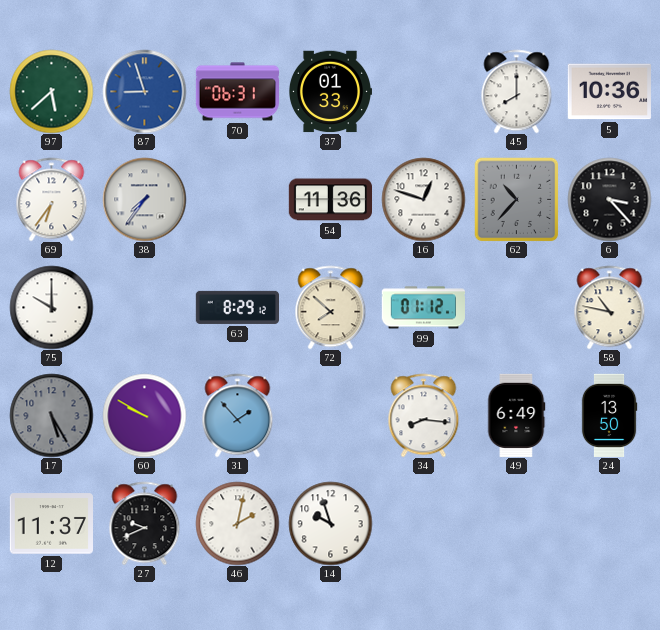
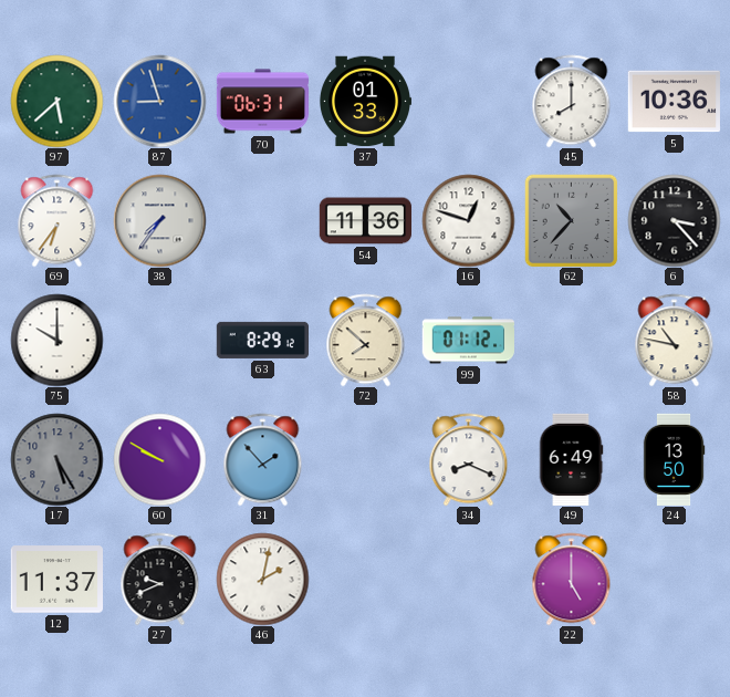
34: 8:16 -> 8:19
14: 9:57 -> none
22: none -> 5:00
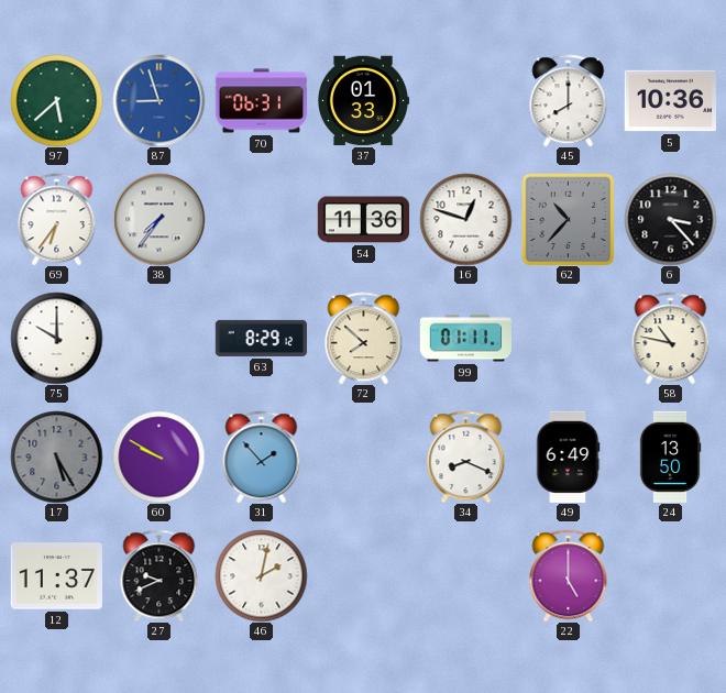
99: 01:12 -> 01:11
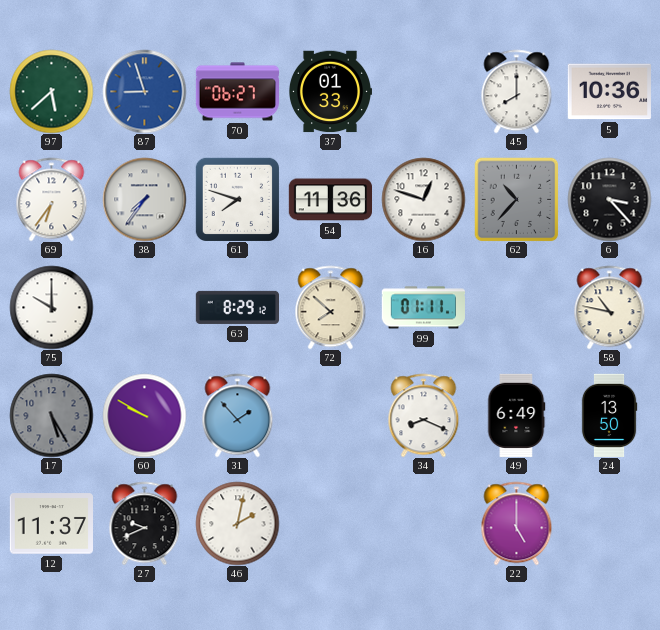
70: 06:31 -> 06:27
61: none -> 7:48
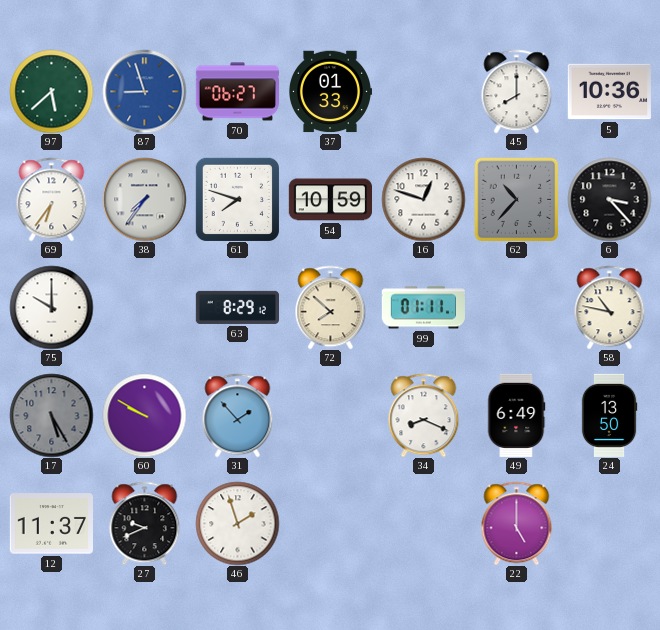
54: 11:36 -> 10:59
46: 2:02 -> 1:57
